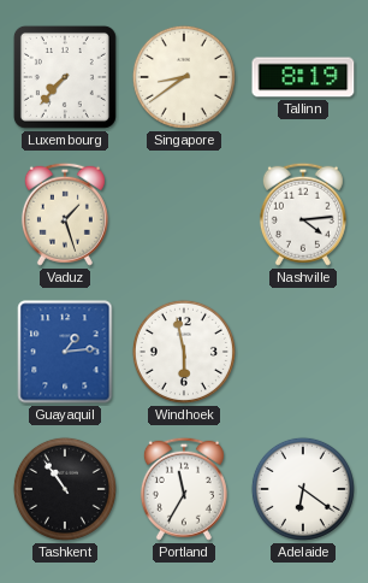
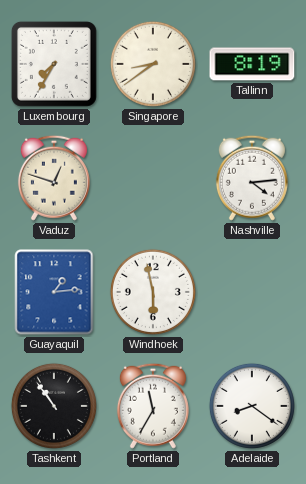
Luxembourg: 7:37 -> 7:35
Vaduz: 1:27 -> 12:48
Adelaide: 6:21 -> 8:21
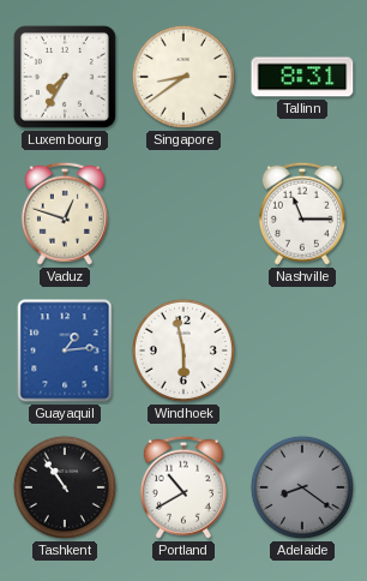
Tallinn: 8:19 -> 8:31
Nashville: 4:14 -> 11:15
Portland: 11:35 -> 10:40
Adelaide dial: white -> grey
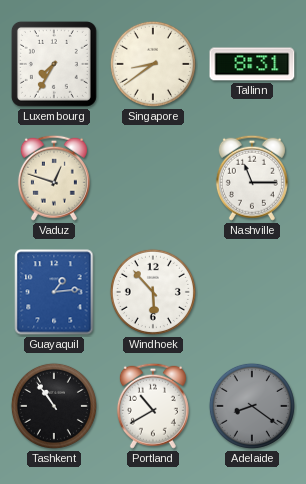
Windhoek: 5:58 -> 5:53
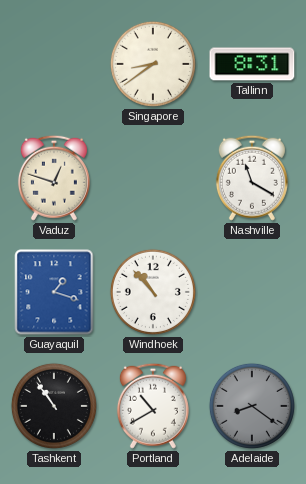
Luxembourg: 7:35 -> none
Nashville: 11:15 -> 11:20
Guayaquil: 1:14 -> 1:18
Windhoek: 5:53 -> 10:53
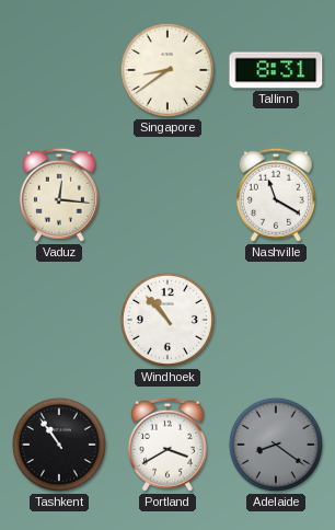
Vaduz: 12:48 -> 12:16
Guayaquil: 1:18 -> none
Portland: 10:40 -> 3:40
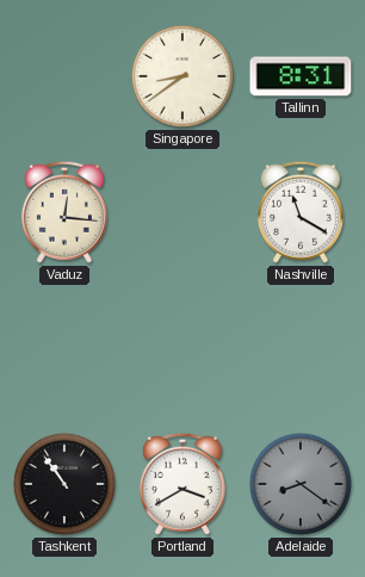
Windhoek: 10:53 -> none
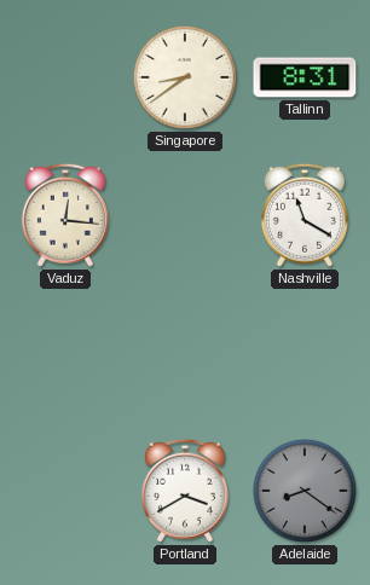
Tashkent: 10:54 -> none
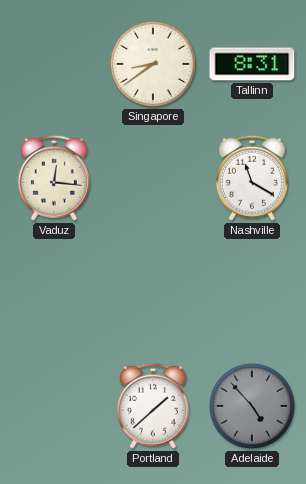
Portland: 3:40 -> 1:38
Adelaide: 8:21 -> 4:53
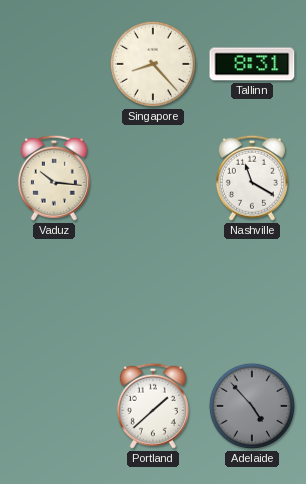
Singapore: 8:39 -> 8:23
Vaduz: 12:16 -> 10:16
